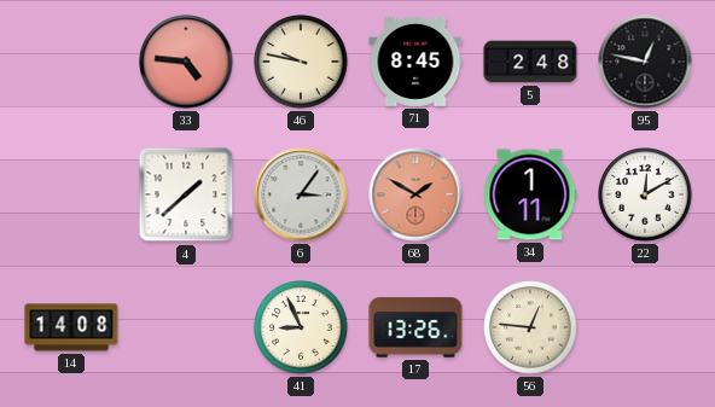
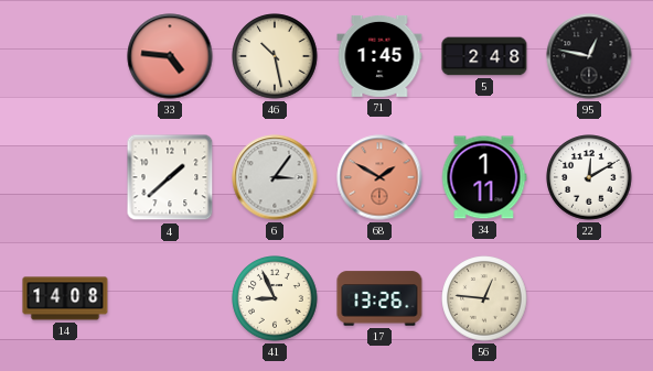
46: 9:47 -> 10:28
71: 8:45 -> 1:45
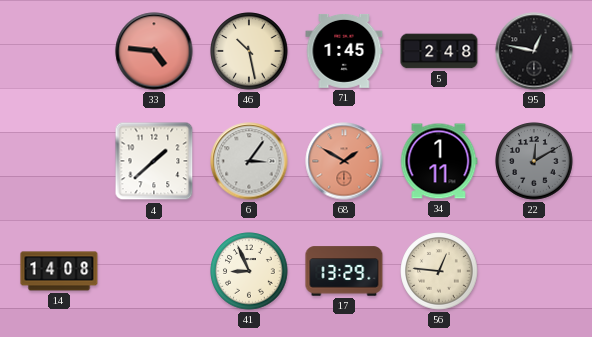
22 dial: white -> grey
17: 13:26 -> 13:29
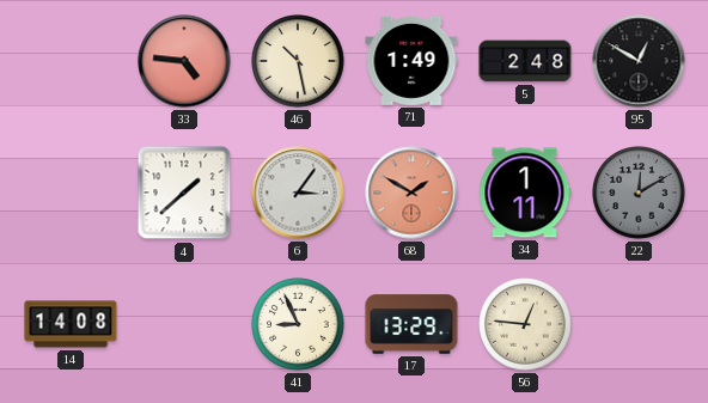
71: 1:45 -> 1:49
95: 12:47 -> 12:50
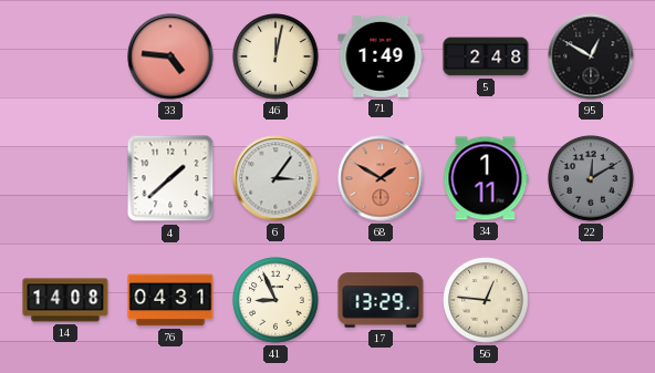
46: 10:28 -> 12:02
76: none -> 04:31
